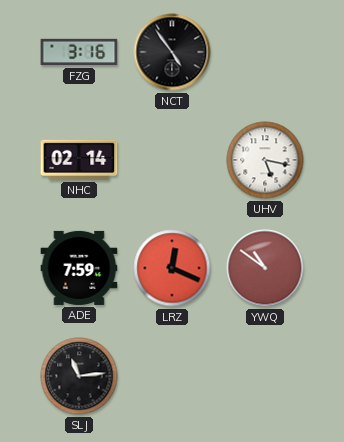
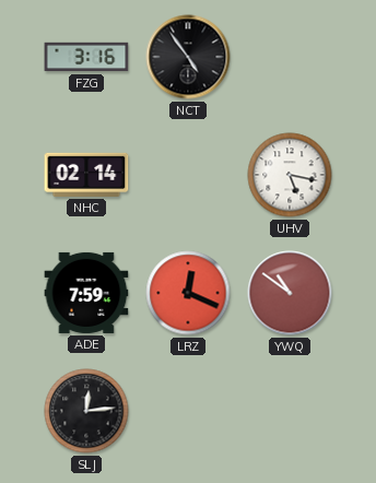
SLJ: 11:14 -> 12:14
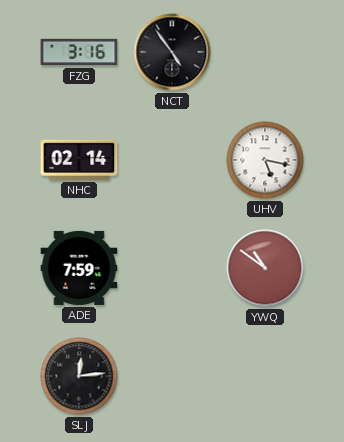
LRZ: 12:19 -> none
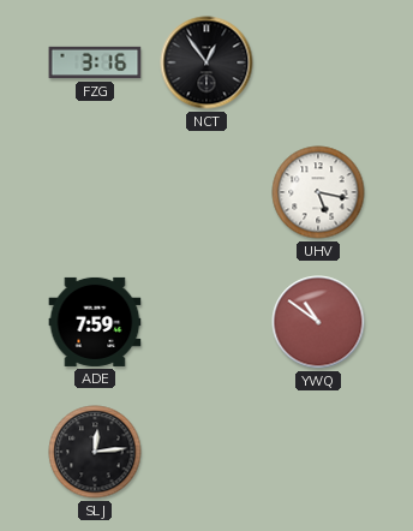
NCT: 4:54 -> 12:54
NHC: 02:14 -> none
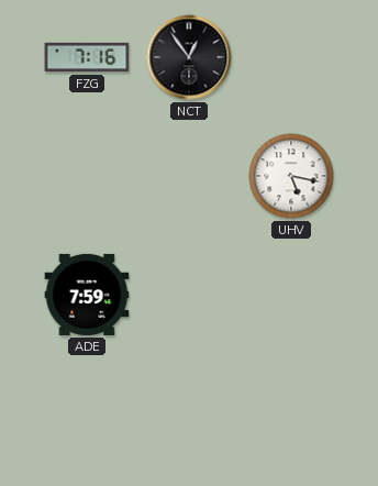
FZG: 3:16 -> 7:16
YWQ: 10:51 -> none
SLJ: 12:14 -> none
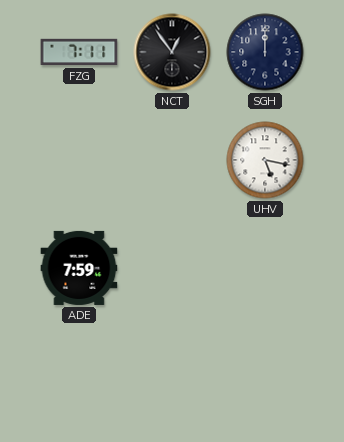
FZG: 7:16 -> 7:11
SGH: none -> 12:00
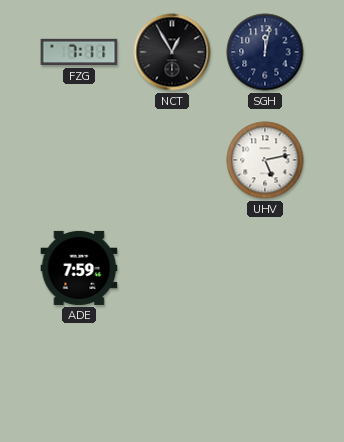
NCT: 12:54 -> 12:55
SGH: 12:00 -> 12:02
UHV: 5:17 -> 5:13
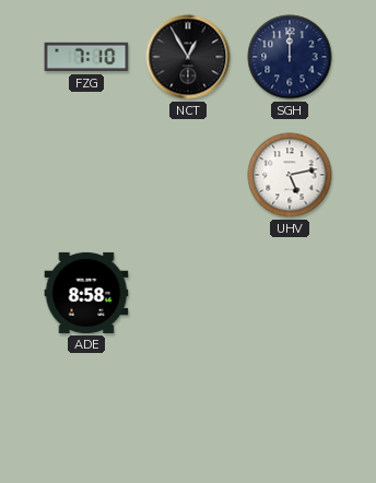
FZG: 7:11 -> 7:10
SGH: 12:02 -> 12:00
ADE: 7:59 -> 8:58
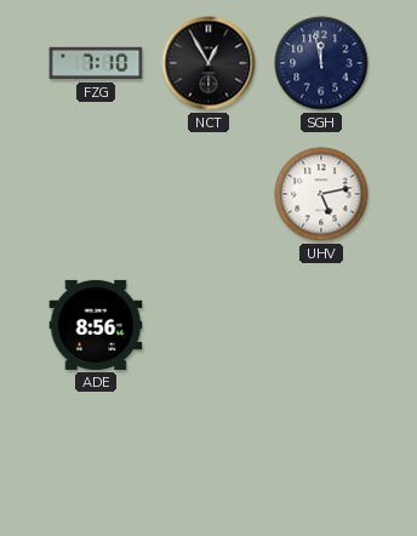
SGH: 12:00 -> 11:58
ADE: 8:58 -> 8:56
